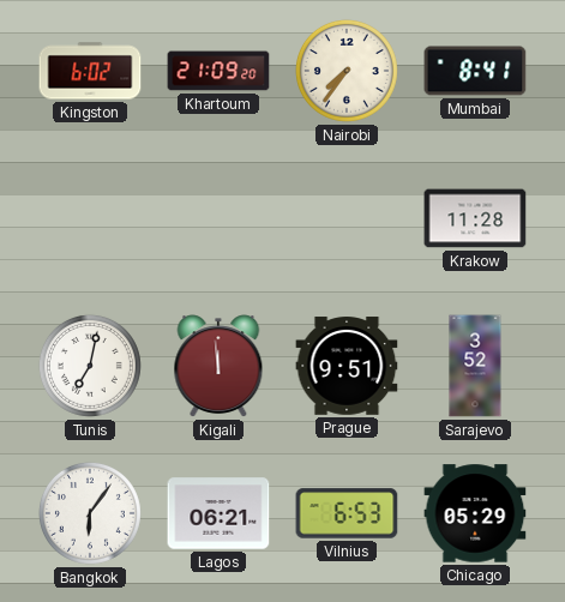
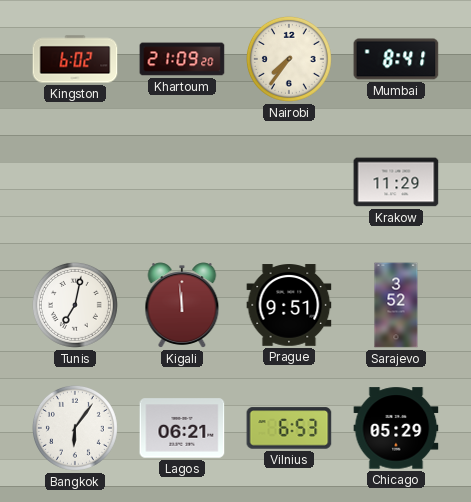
Krakow: 11:28 -> 11:29
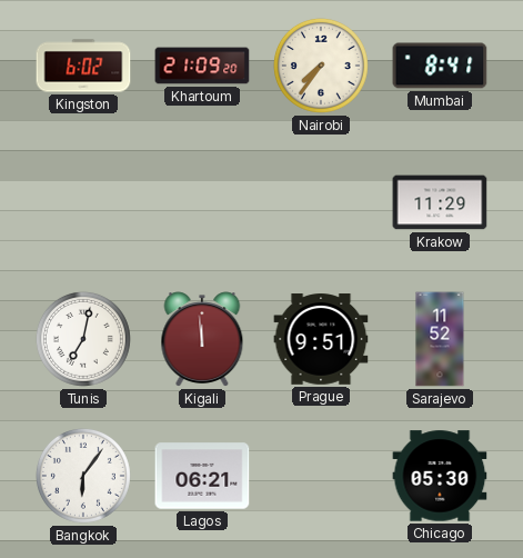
Sarajevo: 3:52 -> 11:52
Vilnius: 6:53 -> none
Chicago: 05:29 -> 05:30
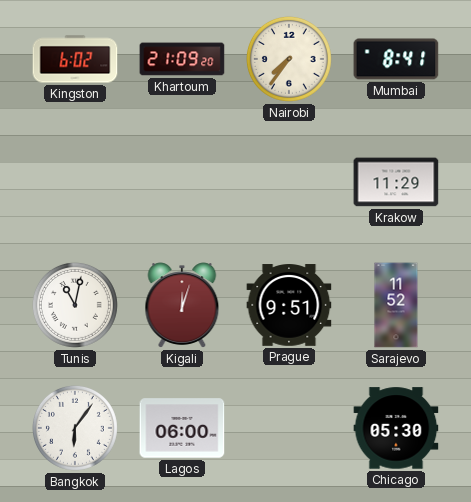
Tunis: 7:02 -> 11:02
Kigali: 11:59 -> 12:03
Lagos: 06:21 -> 06:00
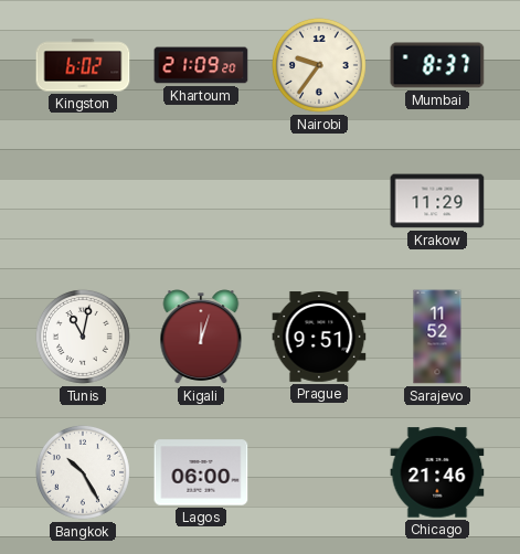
Nairobi: 7:36 -> 9:36
Mumbai: 8:41 -> 8:37
Bangkok: 6:06 -> 10:25
Chicago: 05:30 -> 21:46
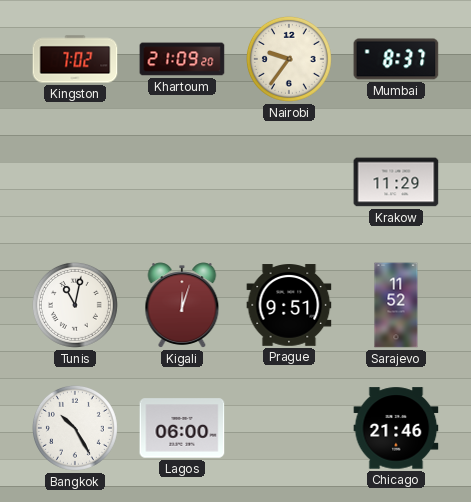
Kingston: 6:02 -> 7:02
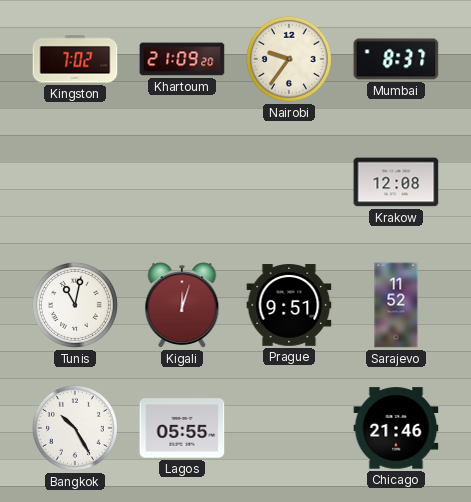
Krakow: 11:29 -> 12:08
Lagos: 06:00 -> 05:55
